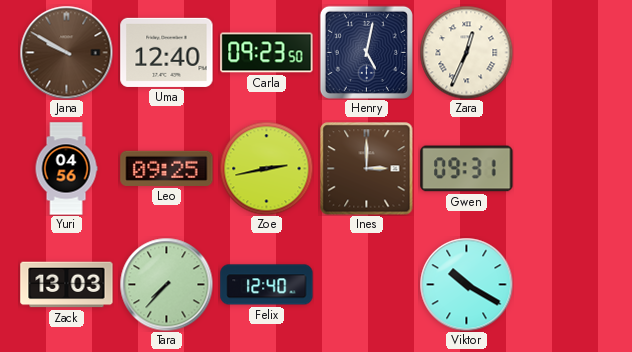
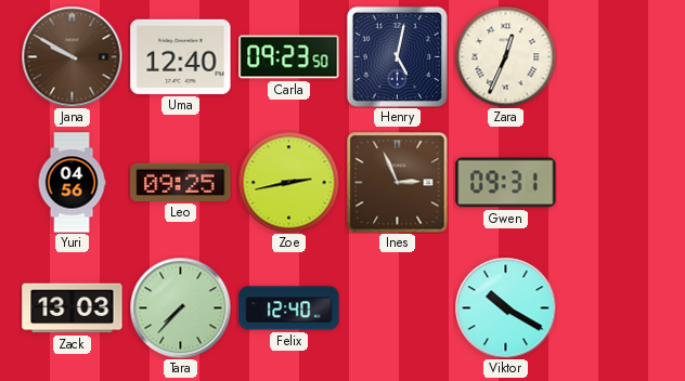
Ines: 3:00 -> 2:56
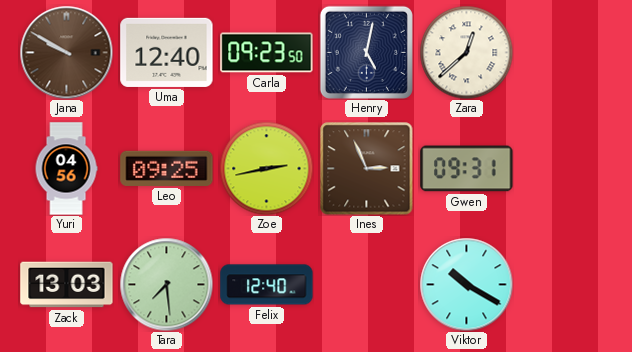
Zara: 12:34 -> 12:38
Tara: 7:37 -> 7:29
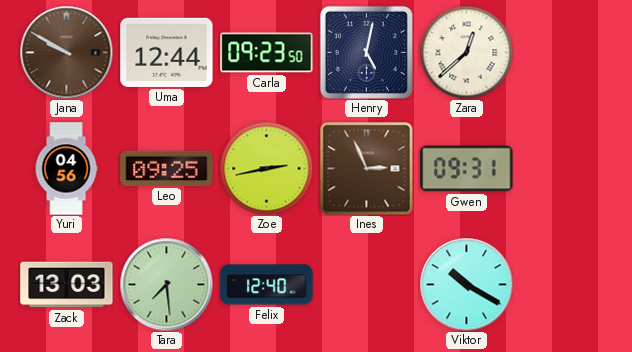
Uma: 12:40 -> 12:44
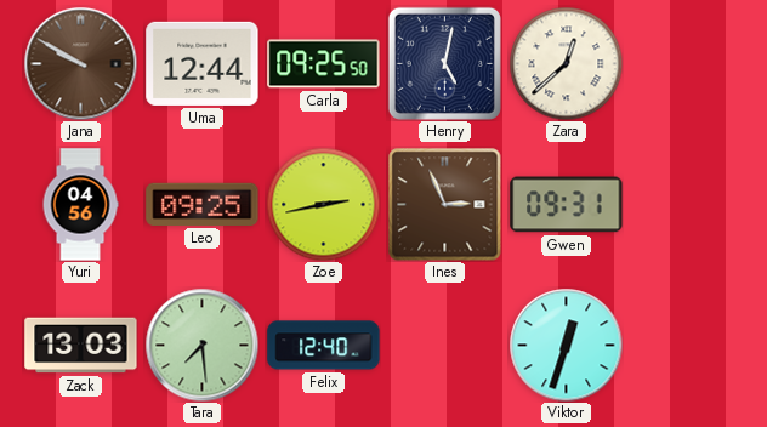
Carla: 09:23 -> 09:25
Viktor: 10:20 -> 12:33
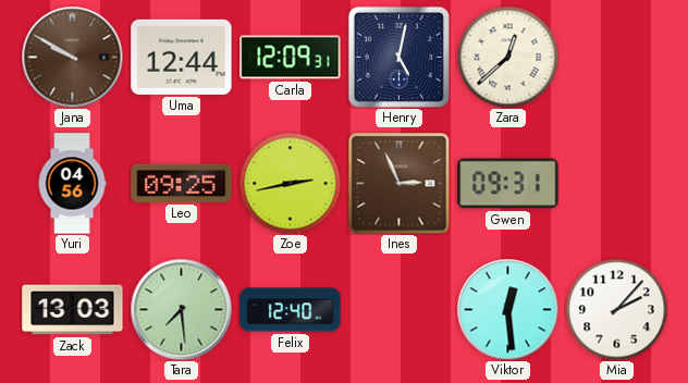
Carla: 09:25 -> 12:09
Viktor: 12:33 -> 12:29
Mia: none -> 2:07
